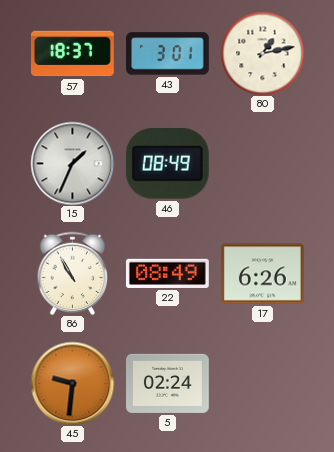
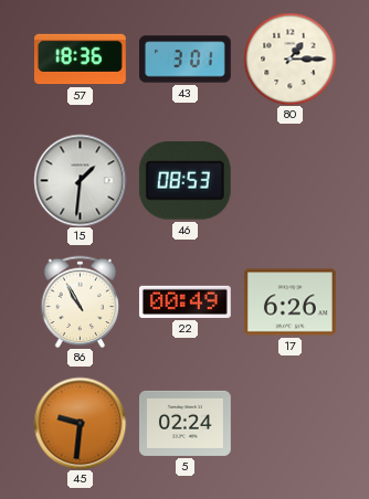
57: 18:37 -> 18:36
80: 1:13 -> 1:15
15: 1:34 -> 1:31
46: 08:49 -> 08:53
22: 08:49 -> 00:49
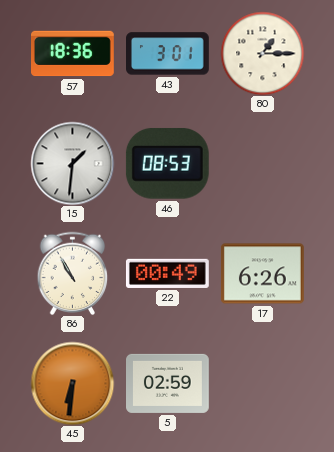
45: 9:31 -> 6:31
5: 02:24 -> 02:59
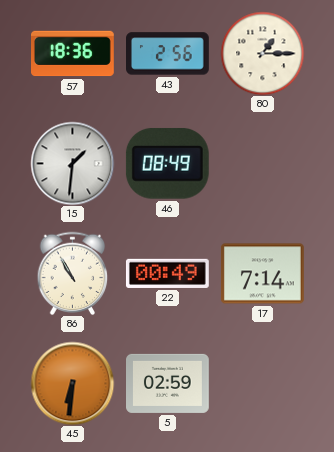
43: 3:01 -> 2:56
46: 08:53 -> 08:49
17: 6:26 -> 7:14
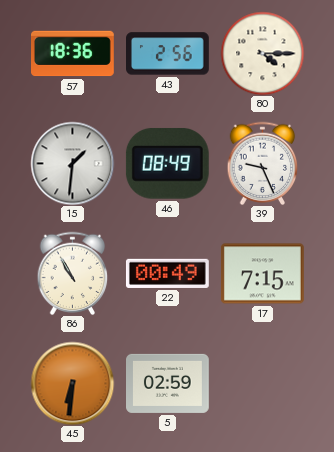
80: 1:15 -> 4:15
39: none -> 9:26
17: 7:14 -> 7:15
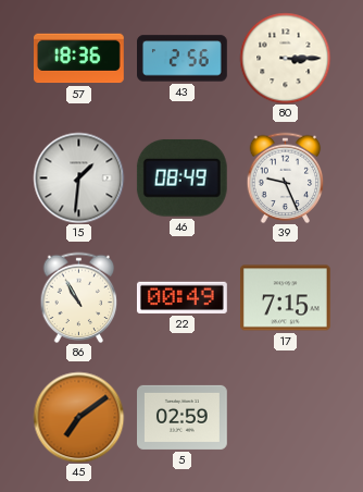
80: 4:15 -> 3:15
45: 6:31 -> 7:09
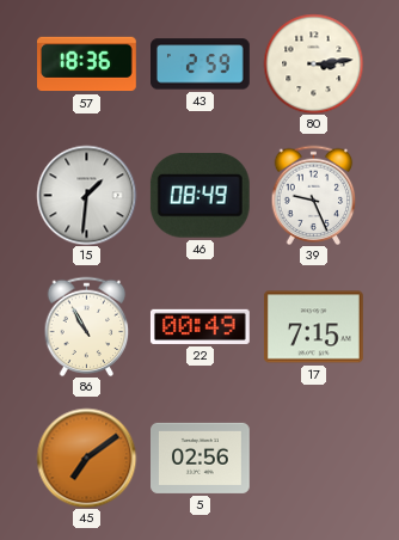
43: 2:56 -> 2:59
80: 3:15 -> 3:14
5: 02:59 -> 02:56
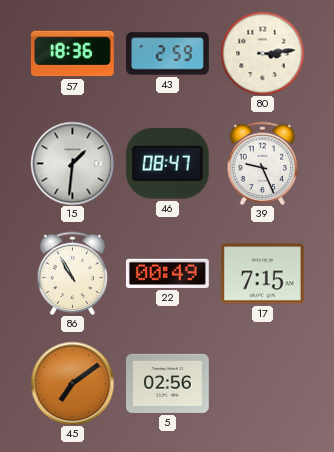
46: 08:49 -> 08:47
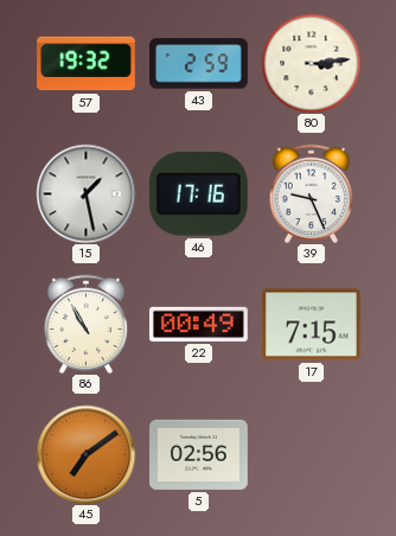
57: 18:36 -> 19:32
15: 1:31 -> 1:28
46: 08:47 -> 17:16
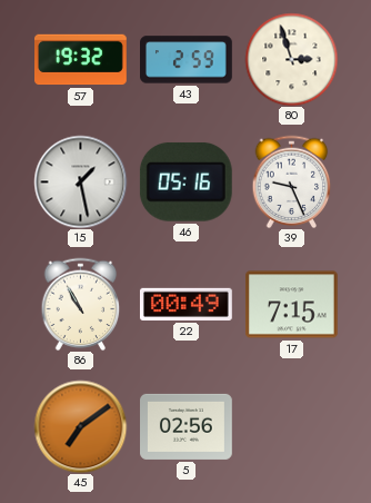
80: 3:14 -> 2:57
46: 17:16 -> 05:16
